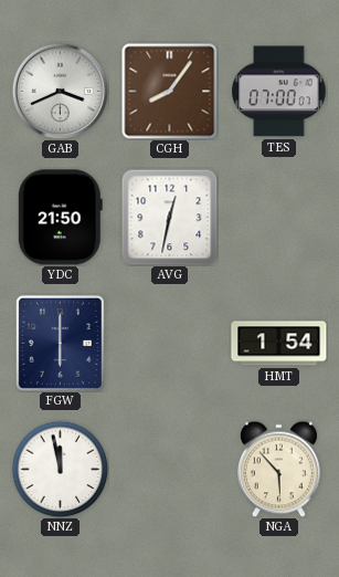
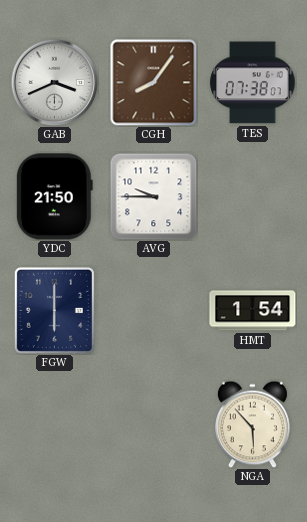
TES: 07:00 -> 07:38
AVG: 12:32 -> 9:45
NNZ: 11:58 -> none
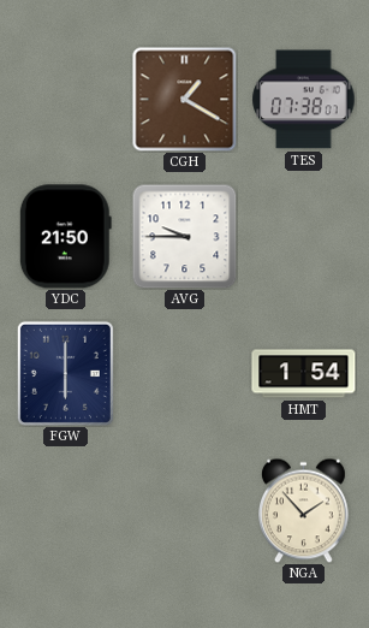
GAB: 3:41 -> none
CGH: 8:06 -> 1:20
NGA: 5:53 -> 1:53
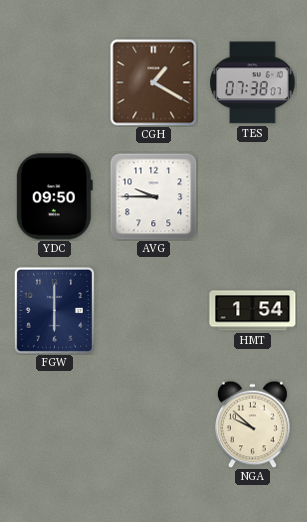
YDC: 21:50 -> 09:50
NGA: 1:53 -> 9:52
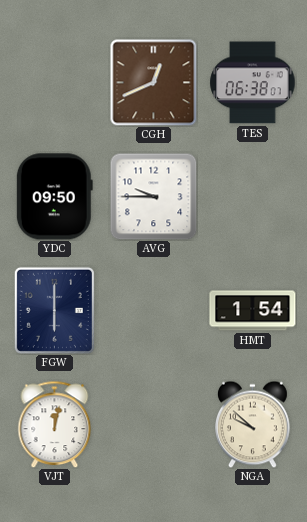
CGH: 1:20 -> 12:41
TES: 07:38 -> 06:38
VJT: none -> 12:02
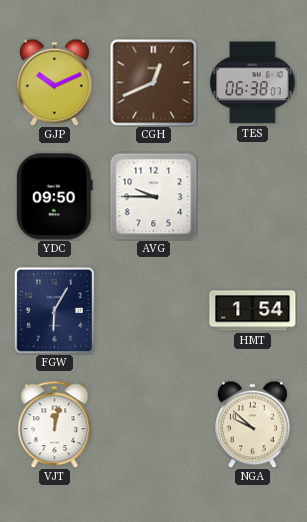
GJP: none -> 10:11
FGW: 6:00 -> 6:05
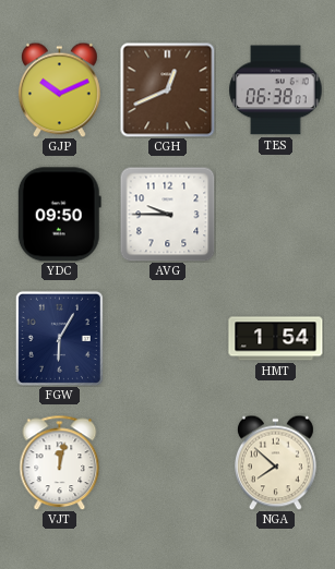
NGA: 9:52 -> 7:52
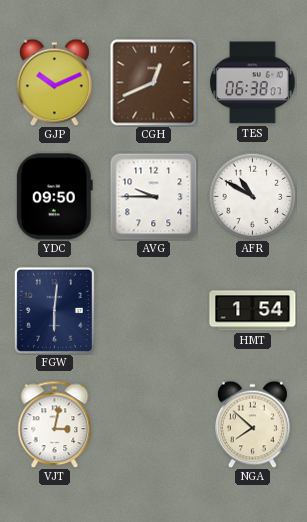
AFR: none -> 10:50
FGW: 6:05 -> 6:01
VJT: 12:02 -> 3:02
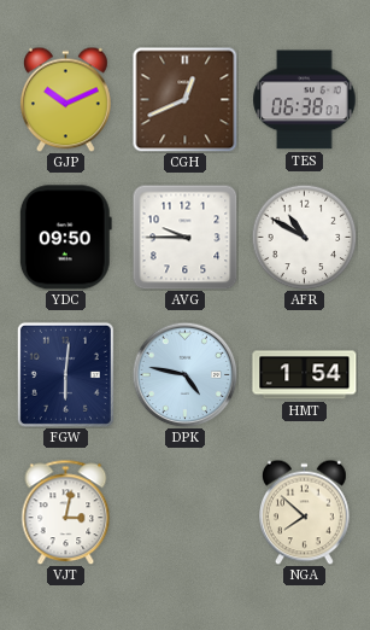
DPK: none -> 4:47
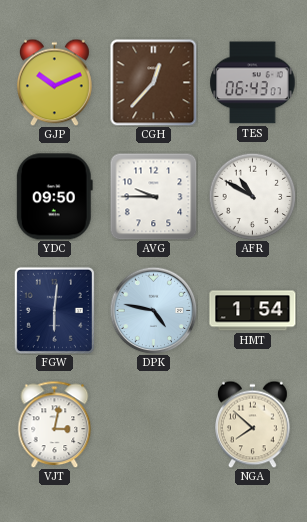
CGH: 12:41 -> 12:37
TES: 06:38 -> 06:43
